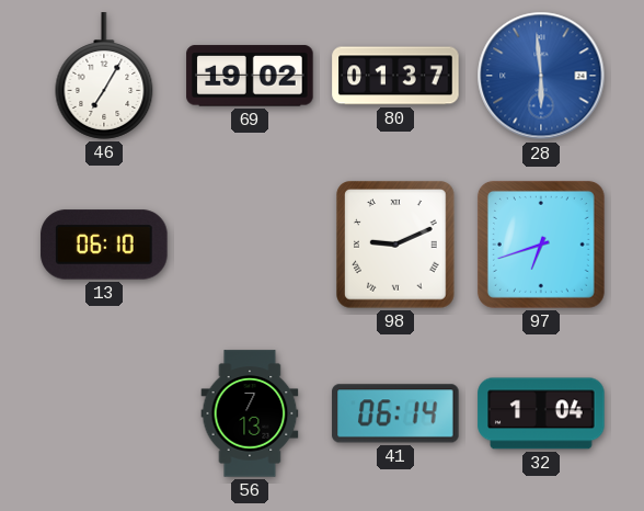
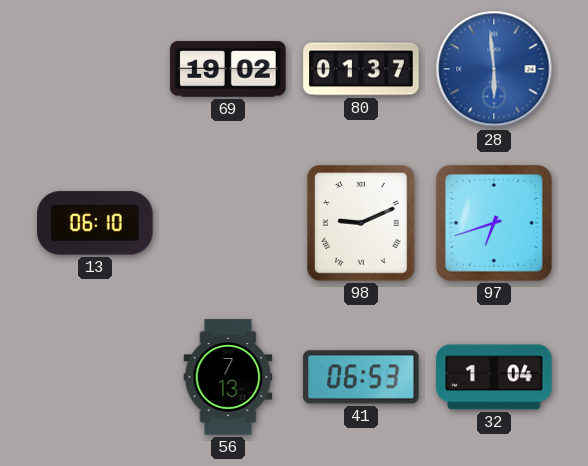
46: 7:05 -> none
41: 06:14 -> 06:53
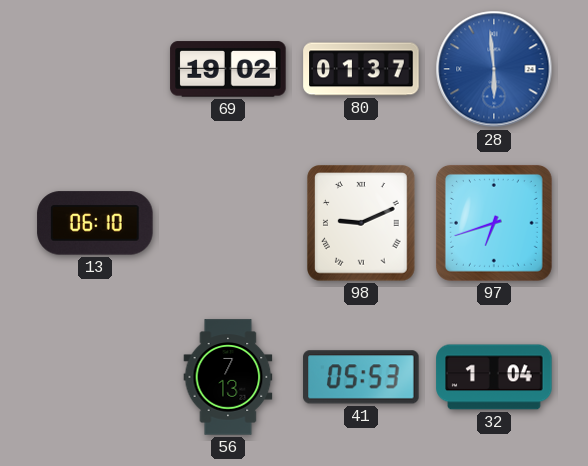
41: 06:53 -> 05:53
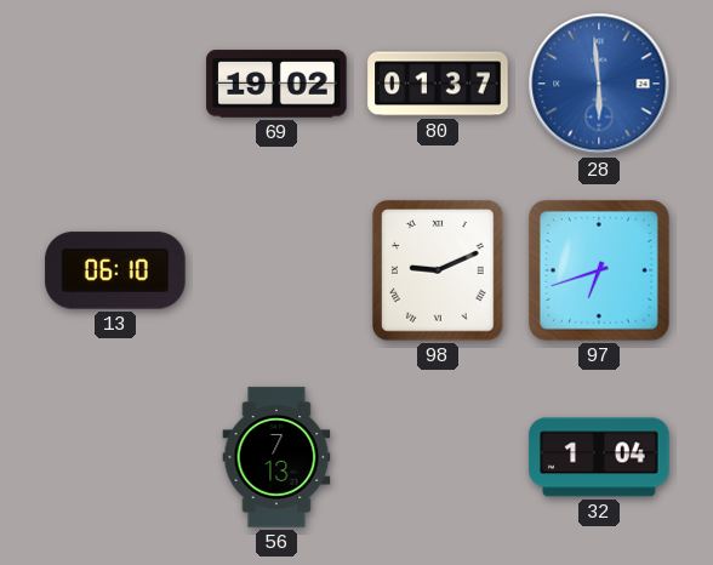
41: 05:53 -> none
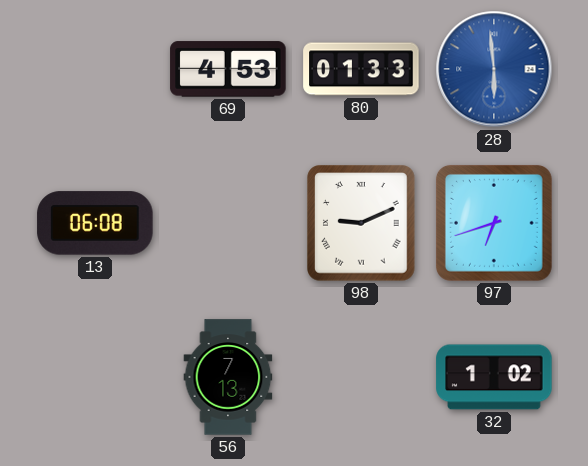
69: 19:02 -> 4:53
80: 01:37 -> 01:33
13: 06:10 -> 06:08
32: 1:04 -> 1:02
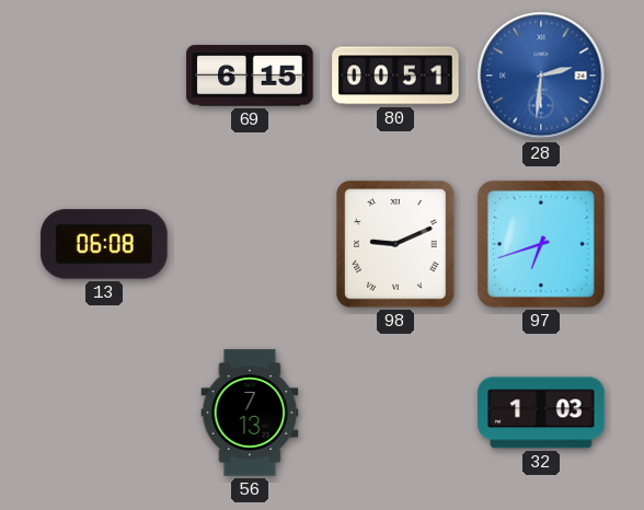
69: 4:53 -> 6:15
80: 01:33 -> 00:51
28: 5:59 -> 2:31
32: 1:02 -> 1:03
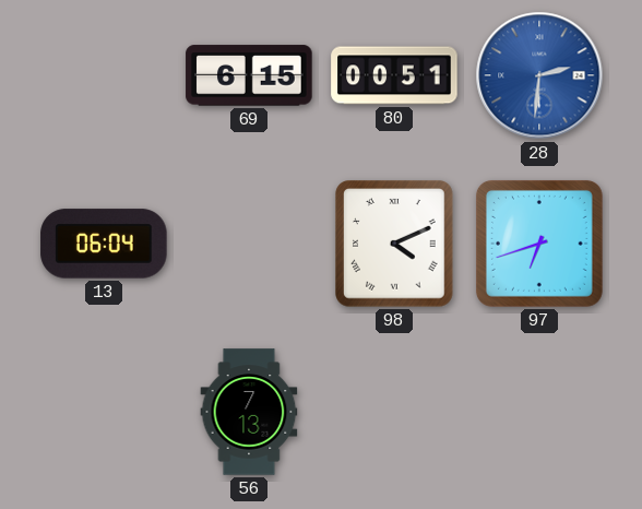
13: 06:08 -> 06:04
98: 9:11 -> 4:11
32: 1:03 -> none
